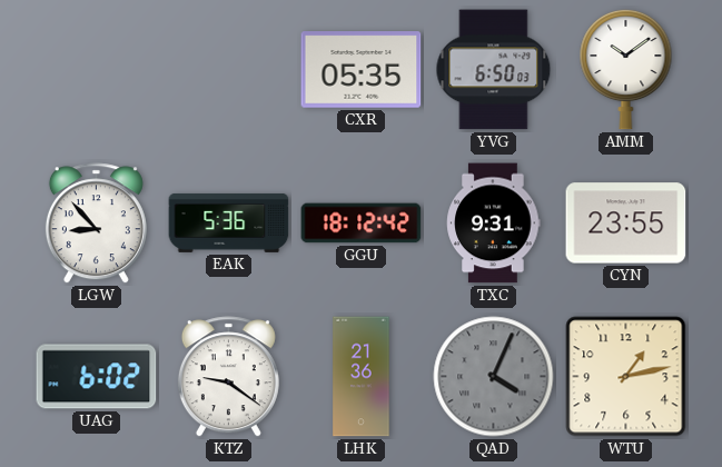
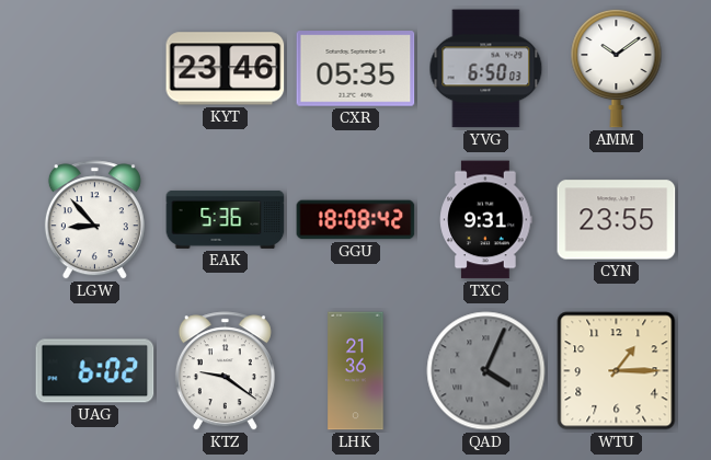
KYT: none -> 23:46
GGU: 18:12 -> 18:08
WTU: 1:13 -> 1:15
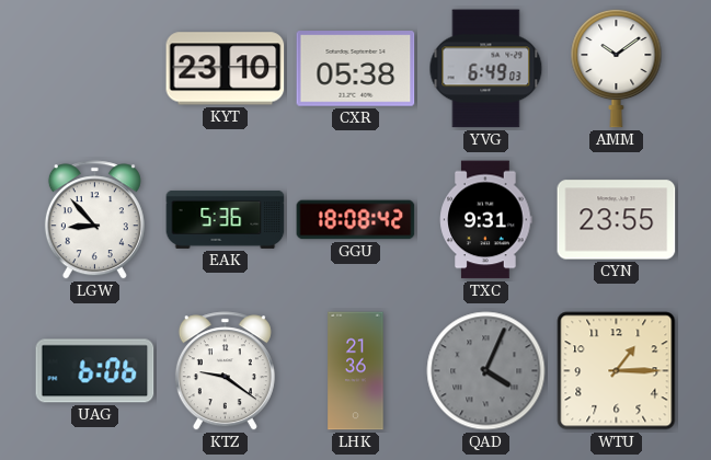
KYT: 23:46 -> 23:10
CXR: 05:35 -> 05:38
YVG: 6:50 -> 6:49
UAG: 6:02 -> 6:06
